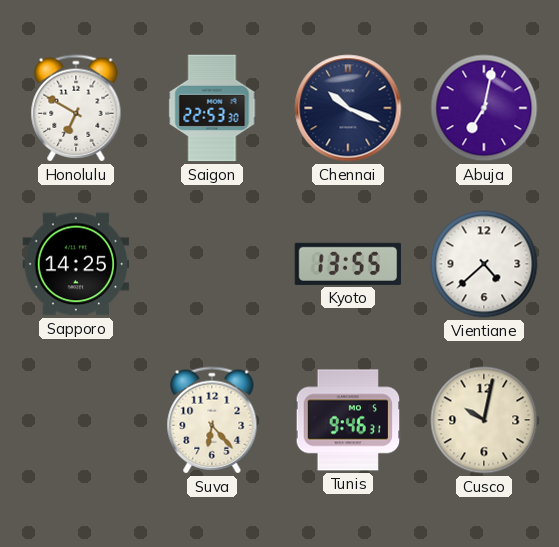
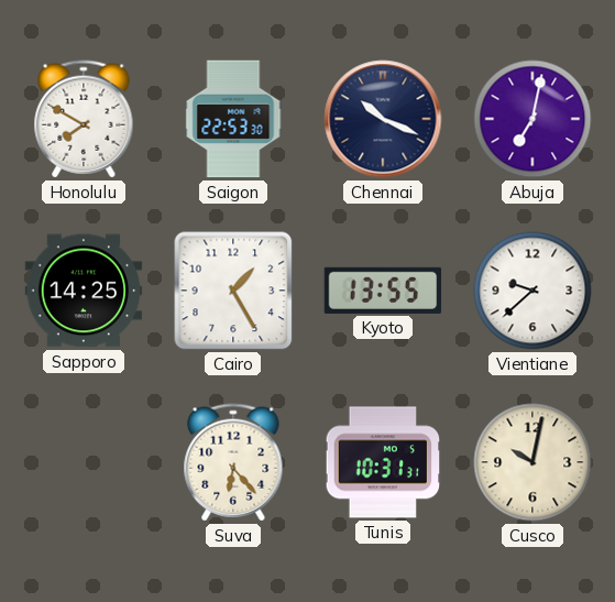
Honolulu: 6:50 -> 7:50
Cairo: none -> 1:25
Vientiane: 4:38 -> 9:38
Tunis: 9:46 -> 10:31
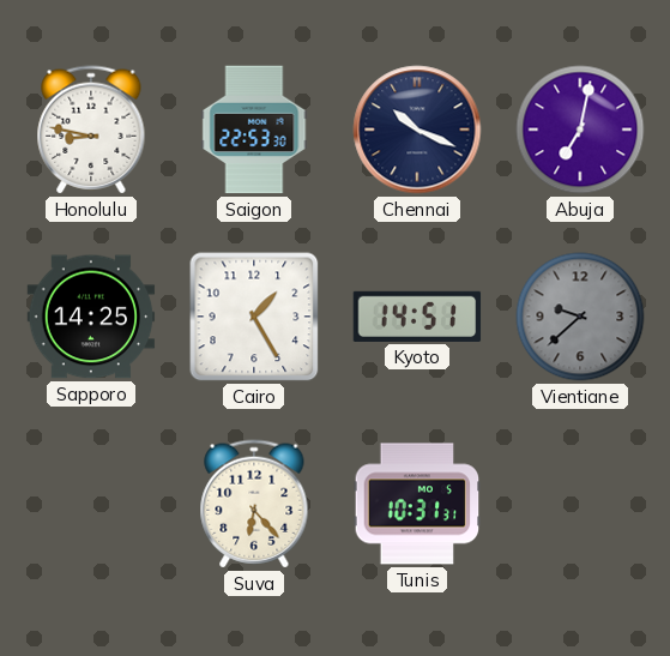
Honolulu: 7:50 -> 8:47
Kyoto: 13:55 -> 14:51
Vientiane dial: white -> grey
Cusco: 10:02 -> none
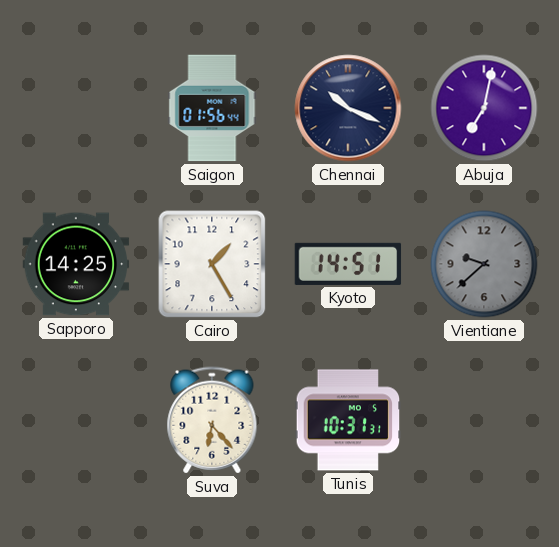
Honolulu: 8:47 -> none
Saigon: 22:53 -> 01:56
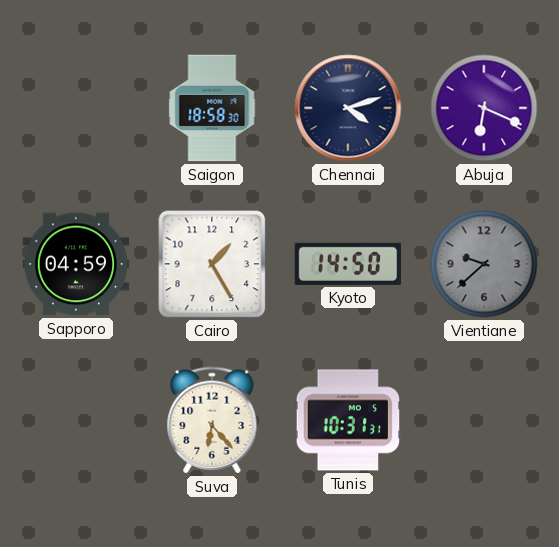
Saigon: 01:56 -> 18:58
Chennai: 10:19 -> 4:12
Abuja: 7:02 -> 6:19
Sapporo: 14:25 -> 04:59
Kyoto: 14:51 -> 14:50
